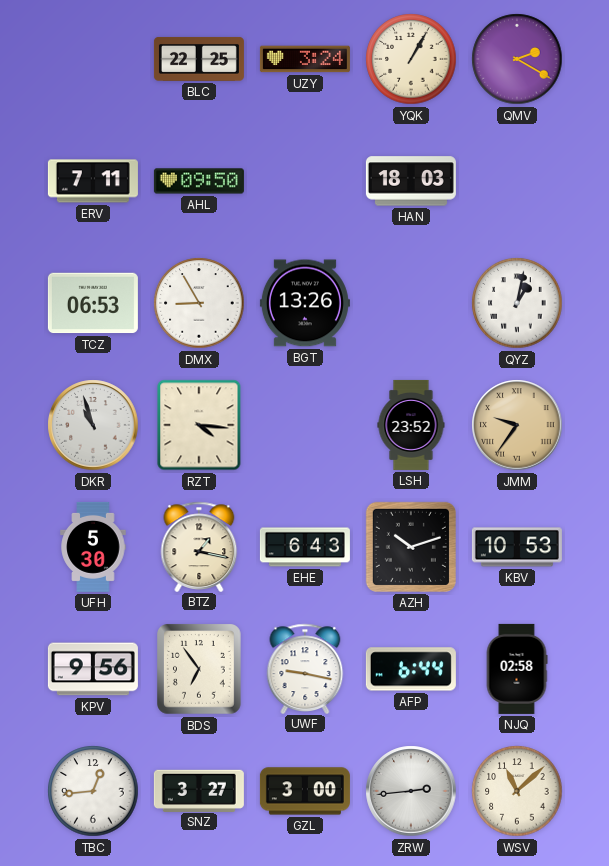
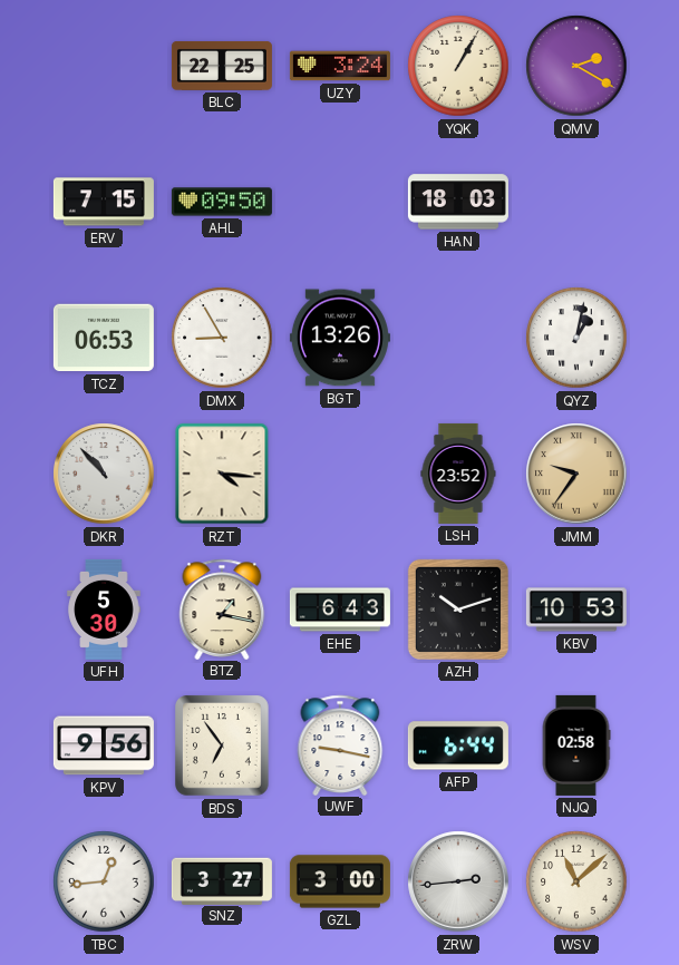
ERV: 7:11 -> 7:15
DKR: 10:57 -> 10:53
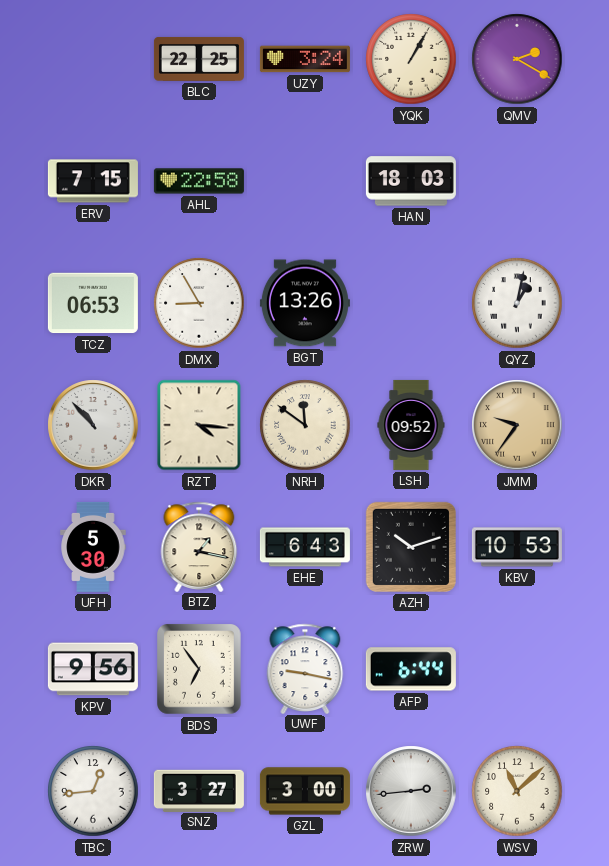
AHL: 09:50 -> 22:58
NRH: none -> 11:51
LSH: 23:52 -> 09:52
NJQ: 02:58 -> none
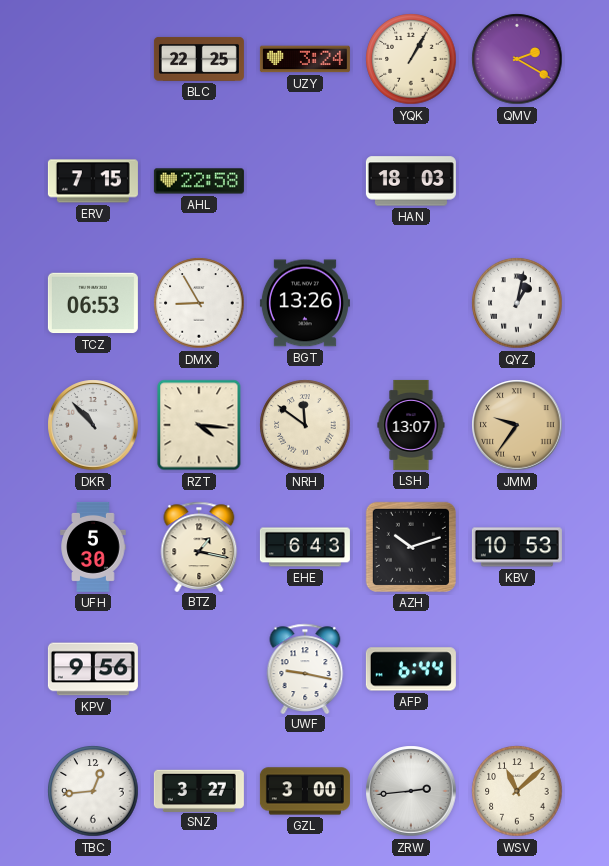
LSH: 09:52 -> 13:07
BDS: 6:54 -> none
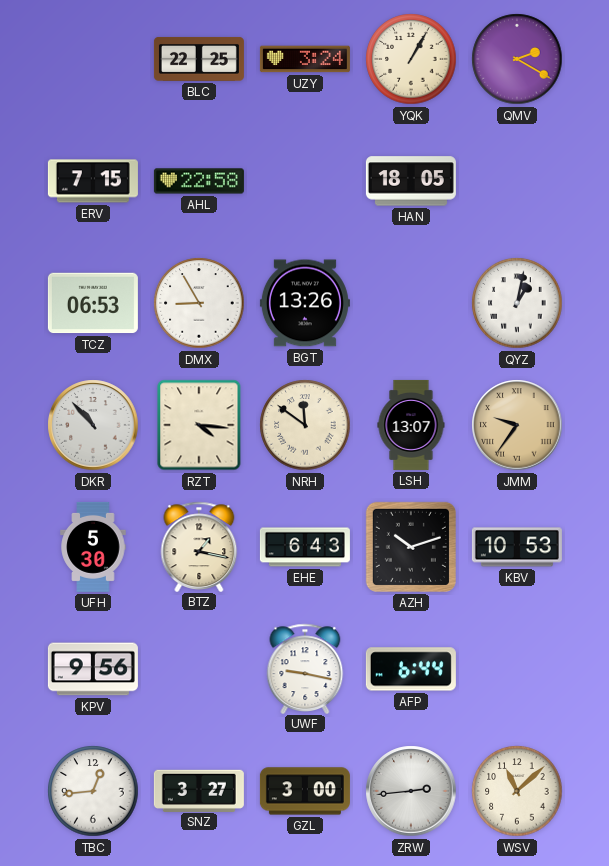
HAN: 18:03 -> 18:05
